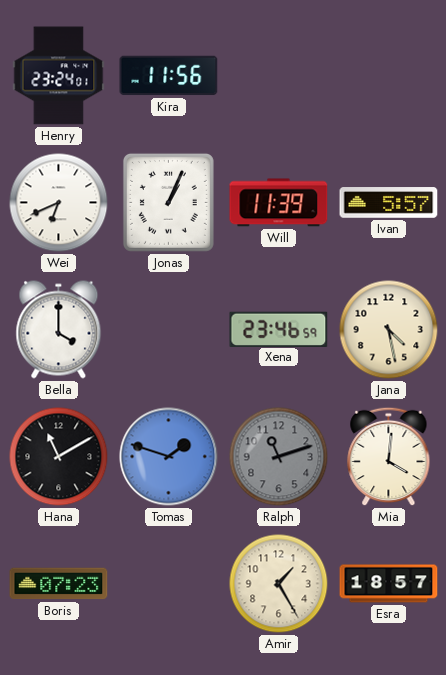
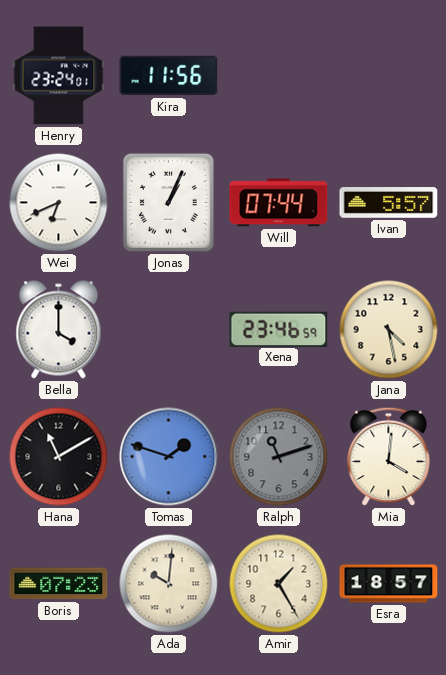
Will: 11:39 -> 07:44
Ada: none -> 10:01
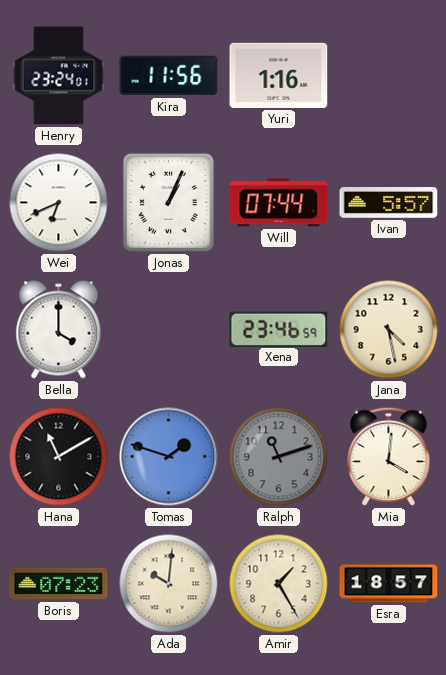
Yuri: none -> 1:16
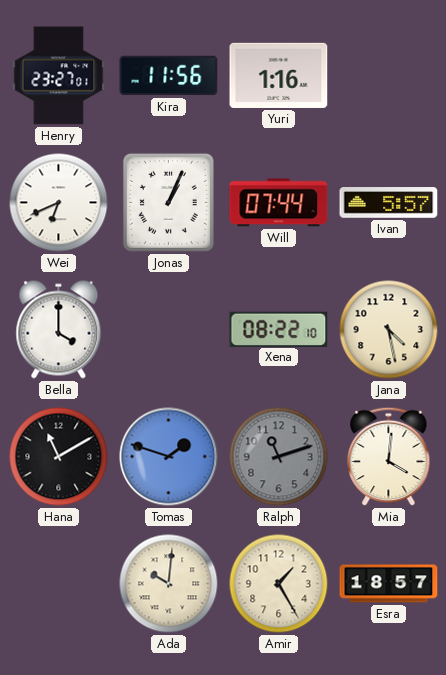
Henry: 23:24 -> 23:27
Xena: 23:46 -> 08:22
Boris: 07:23 -> none
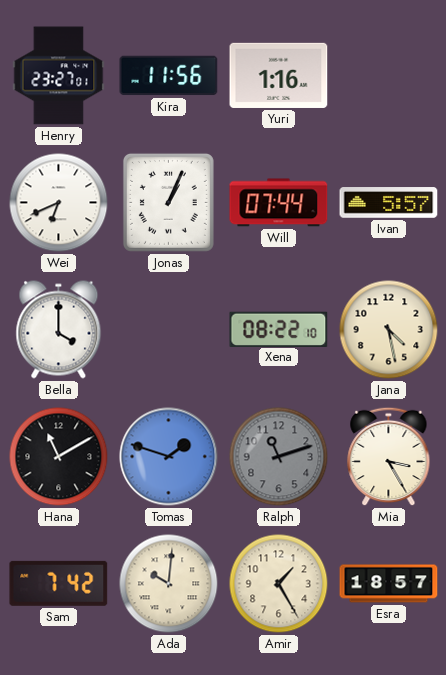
Mia: 4:01 -> 3:25
Sam: none -> 7:42
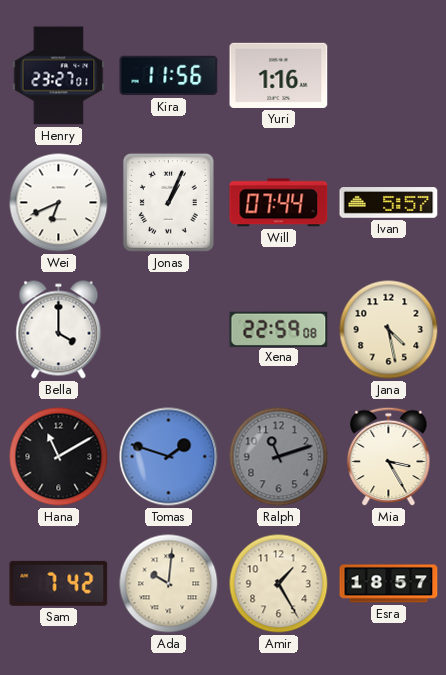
Xena: 08:22 -> 22:59
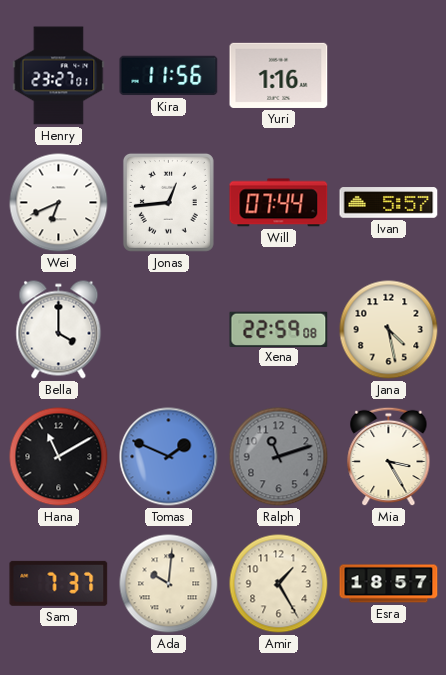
Jonas: 1:04 -> 12:44
Tomas: 1:48 -> 1:49
Sam: 7:42 -> 7:37
